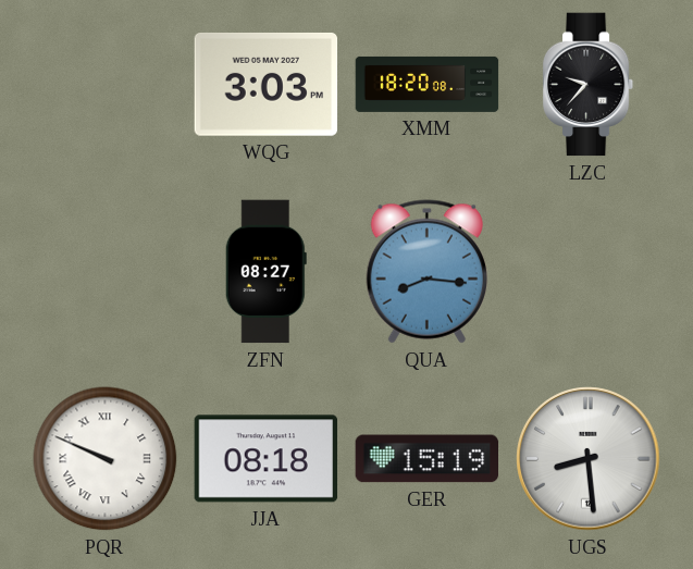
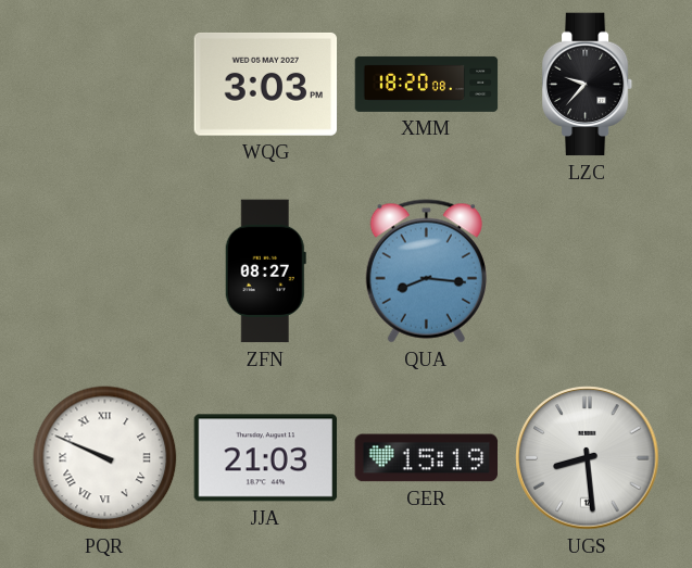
JJA: 08:18 -> 21:03
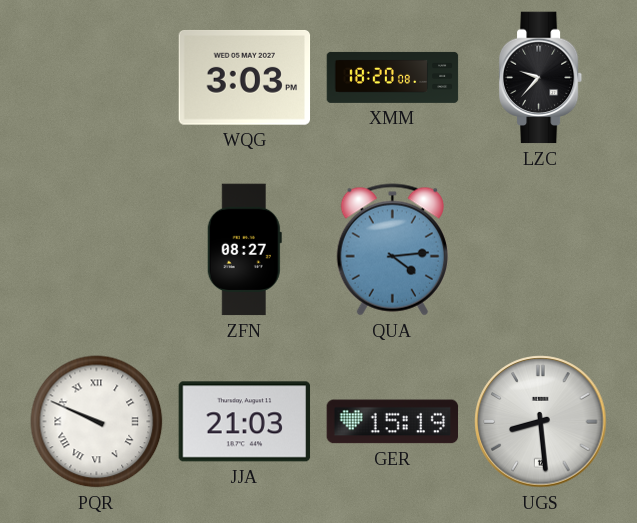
QUA: 8:16 -> 4:14
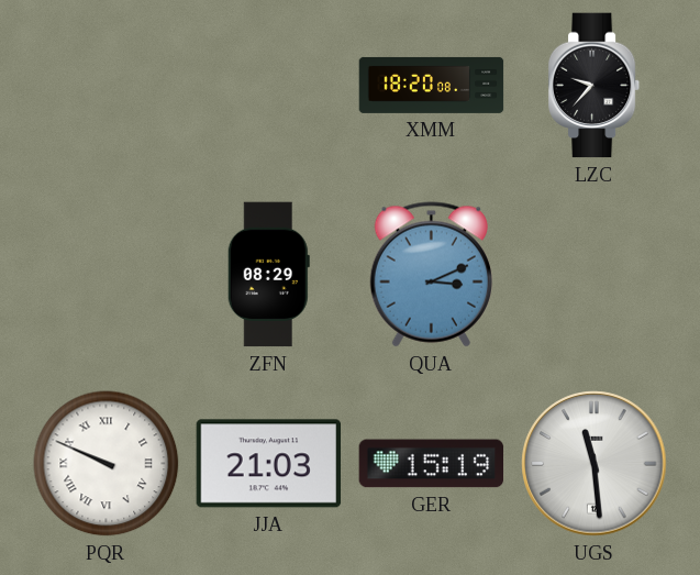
WQG: 3:03 -> none
ZFN: 08:27 -> 08:29
QUA: 4:14 -> 3:11
UGS: 8:29 -> 11:29
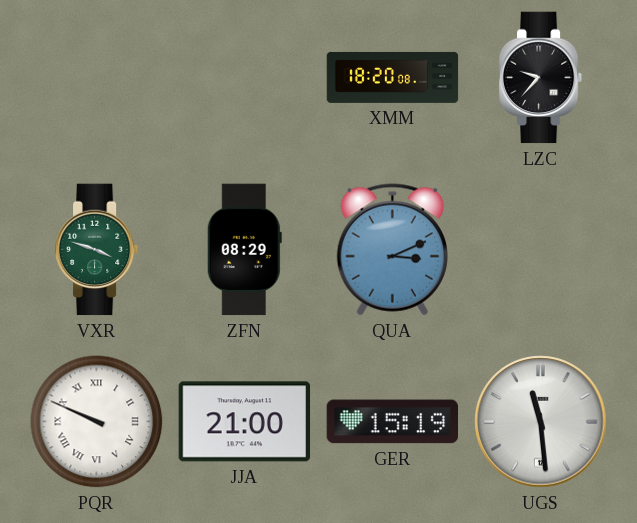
VXR: none -> 3:48
JJA: 21:03 -> 21:00
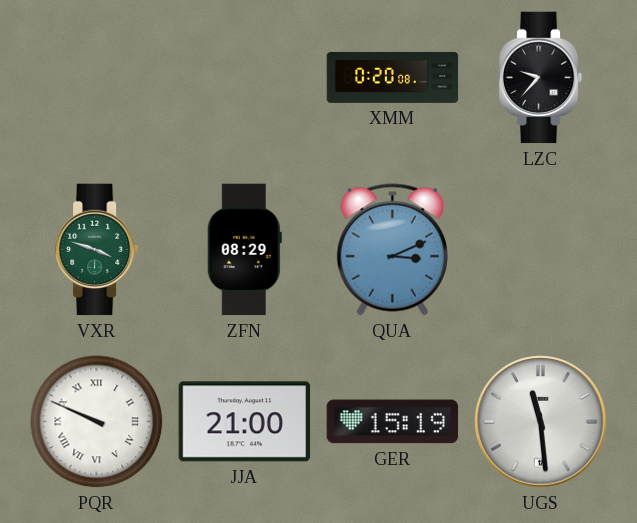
XMM: 18:20 -> 0:20
